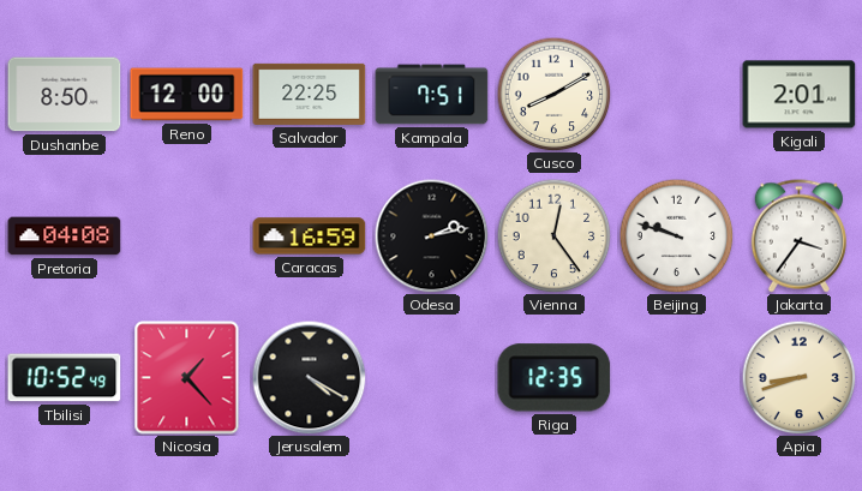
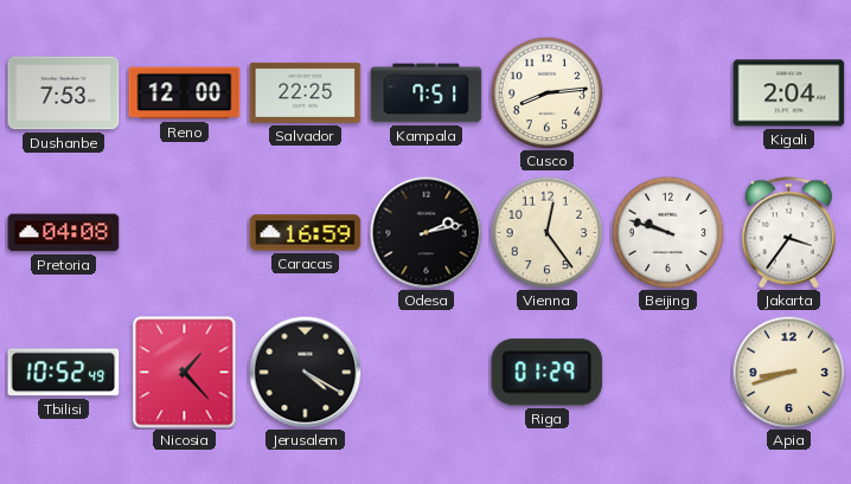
Dushanbe: 8:50 -> 7:53
Cusco: 8:10 -> 8:14
Kigali: 2:01 -> 2:04
Riga: 12:35 -> 01:29
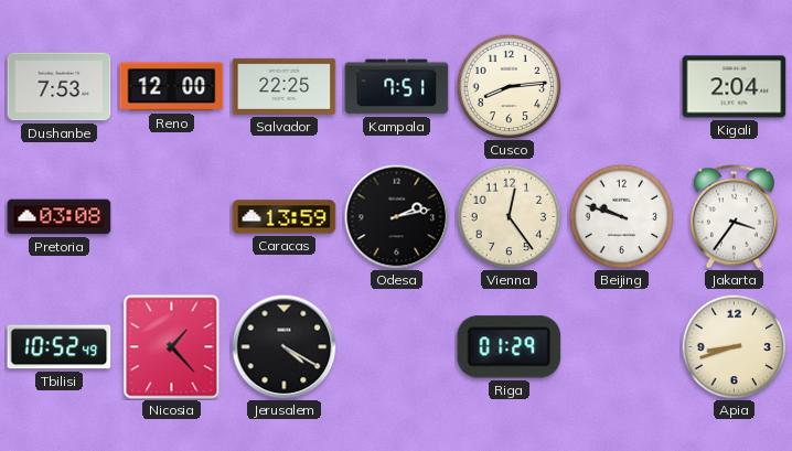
Pretoria: 04:08 -> 03:08
Caracas: 16:59 -> 13:59
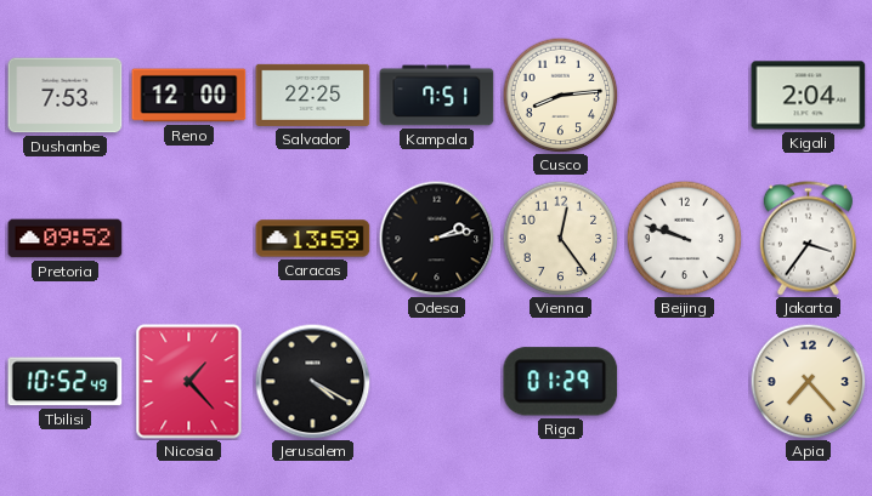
Pretoria: 03:08 -> 09:52
Apia: 8:42 -> 7:23
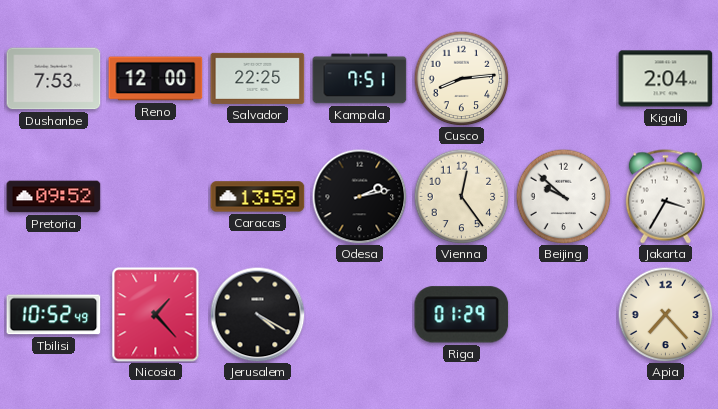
Beijing: 9:48 -> 9:52
Jakarta: 3:36 -> 3:35
